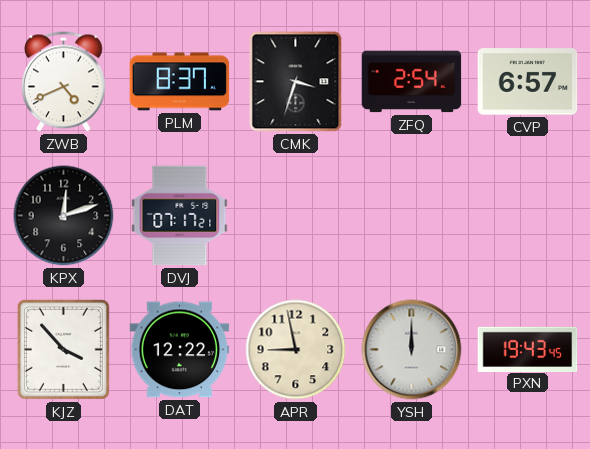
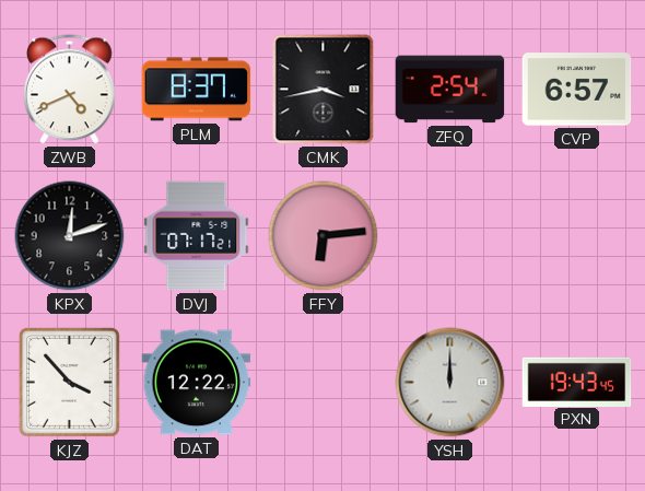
CMK: 3:33 -> 3:43
FFY: none -> 6:14
APR: 8:58 -> none
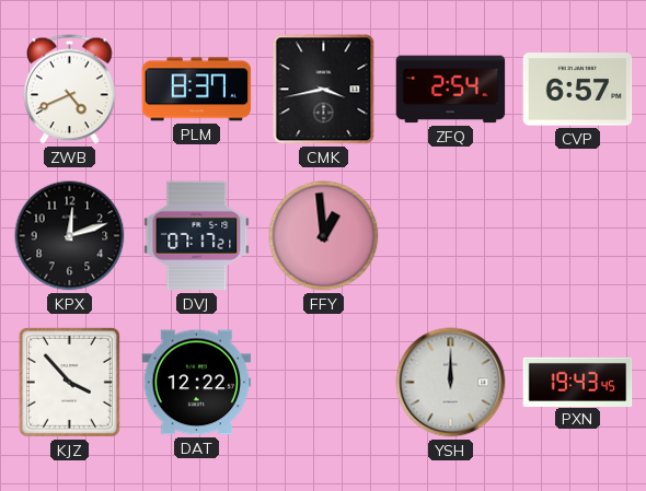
FFY: 6:14 -> 12:59
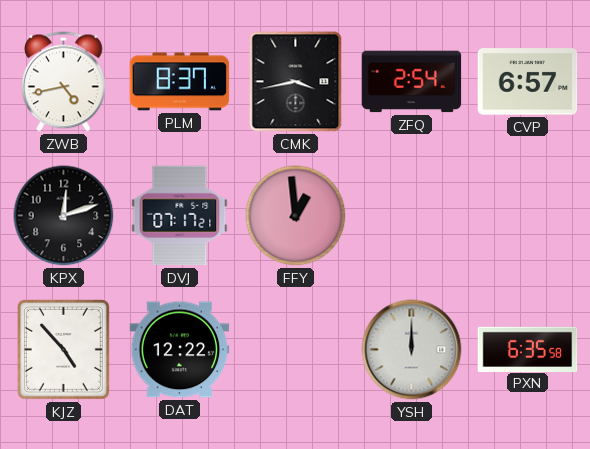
ZWB: 4:41 -> 4:43
KJZ: 3:53 -> 4:53
PXN: 19:43 -> 6:35
